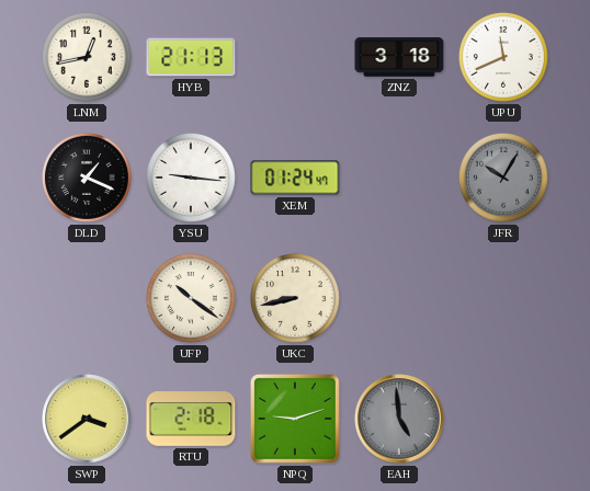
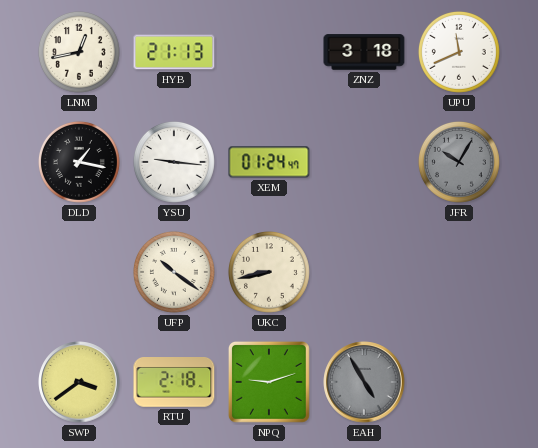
DLD: 1:19 -> 1:17
EAH: 4:59 -> 4:55
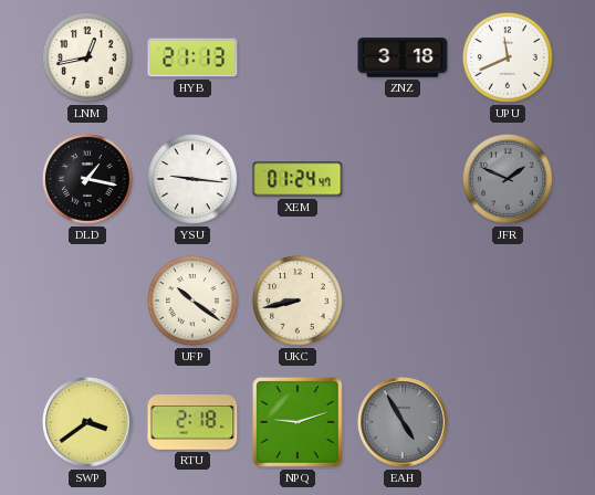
JFR: 10:05 -> 1:49
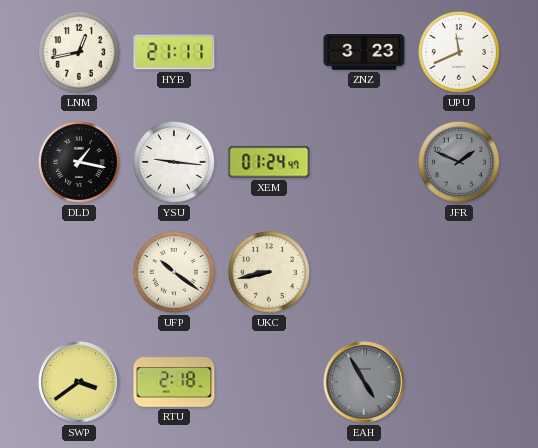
HYB: 21:13 -> 21:11
ZNZ: 3:18 -> 3:23
NPQ: 9:12 -> none
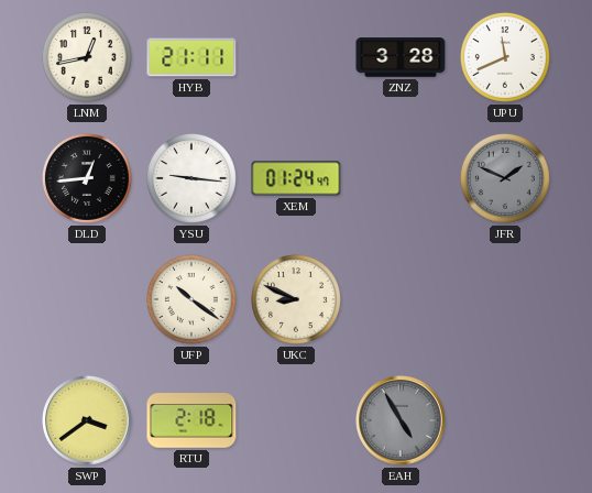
ZNZ: 3:23 -> 3:28
DLD: 1:17 -> 12:44
UKC: 8:43 -> 8:49
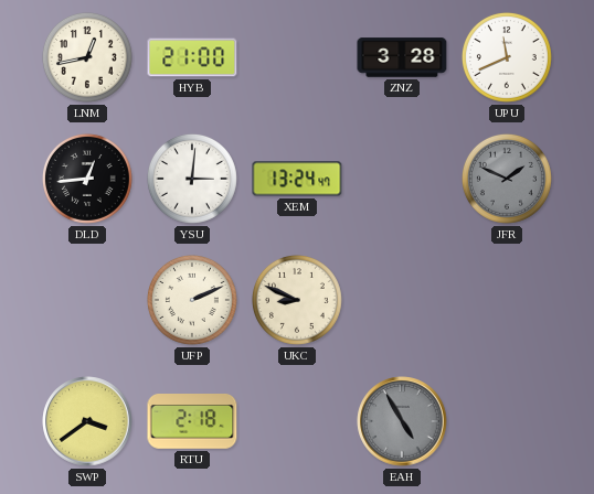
HYB: 21:11 -> 21:00
YSU: 9:16 -> 3:01
XEM: 01:24 -> 13:24
UFP: 10:21 -> 2:11
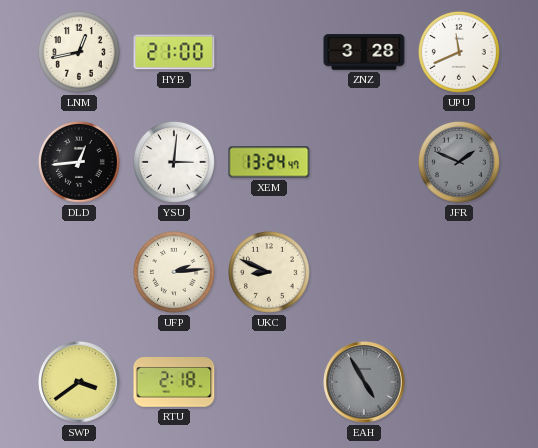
UFP: 2:11 -> 2:14
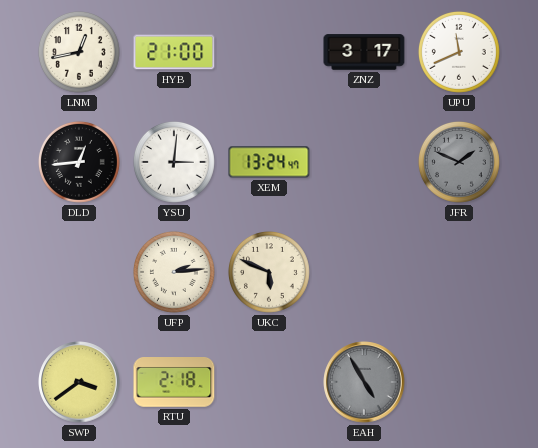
ZNZ: 3:28 -> 3:17
UKC: 8:49 -> 5:49
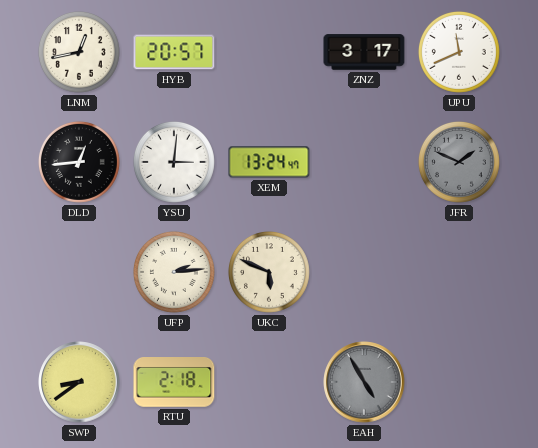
HYB: 21:00 -> 20:57
SWP: 3:39 -> 8:39
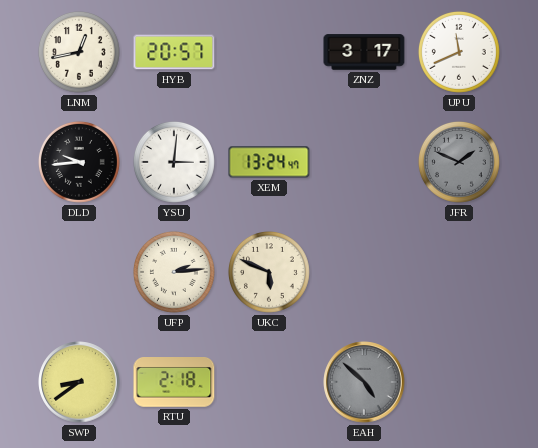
DLD: 12:44 -> 9:44
EAH: 4:55 -> 4:52
